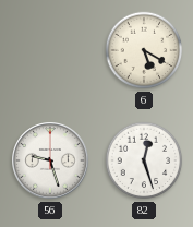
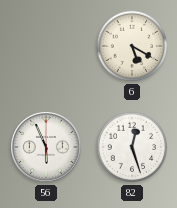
56: 9:27 -> 5:56
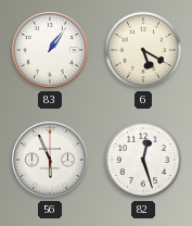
83: none -> 1:06
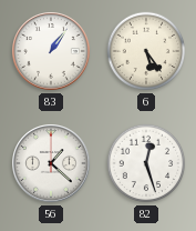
6: 5:20 -> 5:24
56: 5:56 -> 1:22
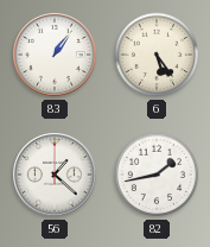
82: 12:27 -> 1:43
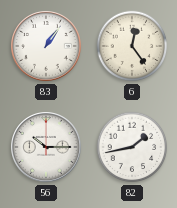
6: 5:24 -> 12:24
56: 1:22 -> 10:15
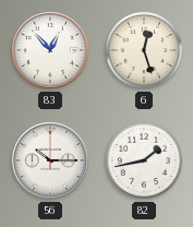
83: 1:06 -> 12:53
6: 12:24 -> 12:27
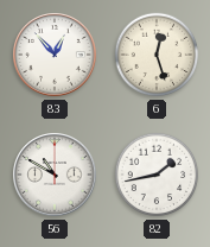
56: 10:15 -> 10:50
